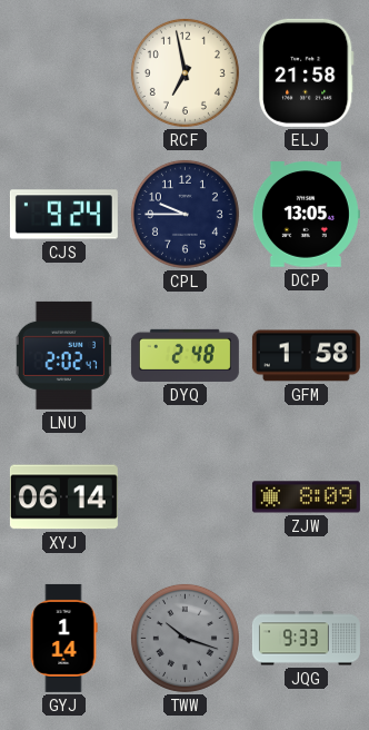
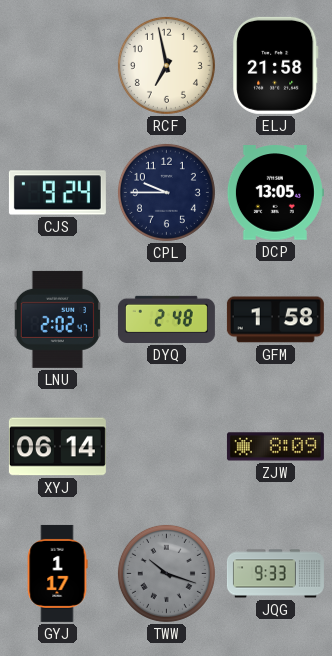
GYJ: 1:14 -> 1:17
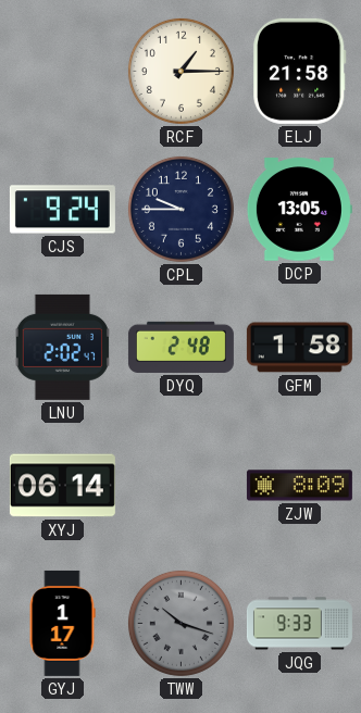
RCF: 6:58 -> 1:15
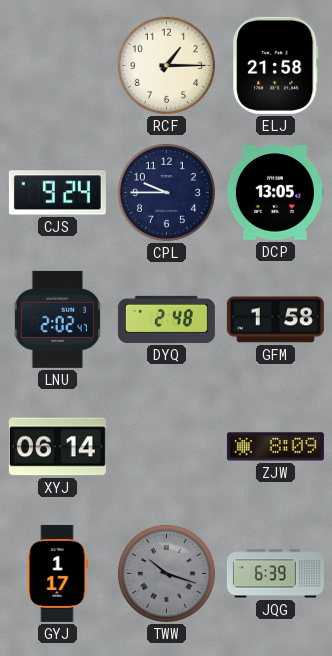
JQG: 9:33 -> 6:39
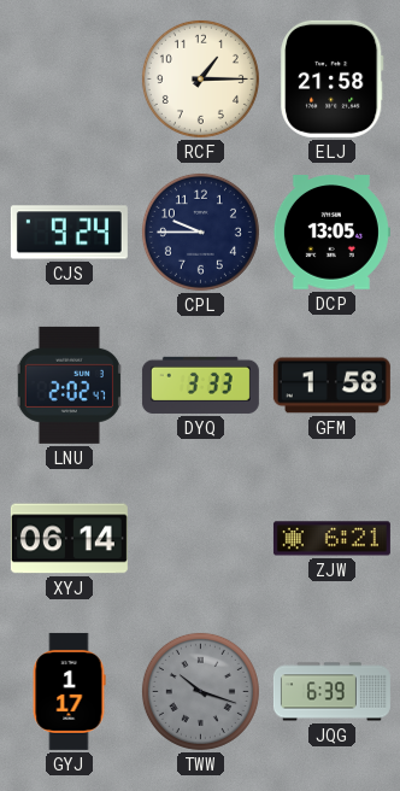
DYQ: 2:48 -> 3:33
ZJW: 8:09 -> 6:21
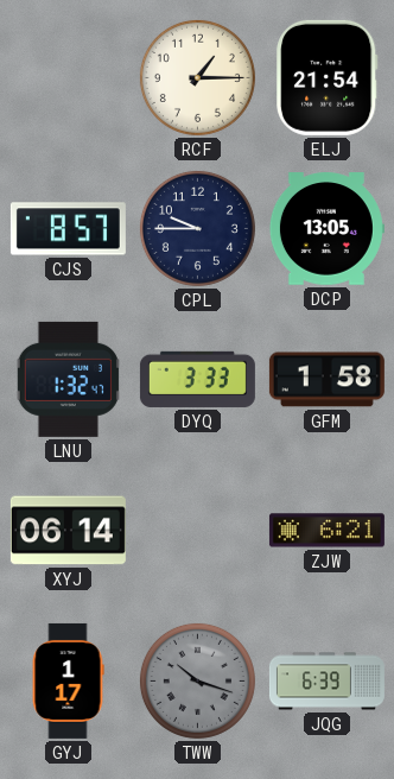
ELJ: 21:58 -> 21:54
CJS: 9:24 -> 8:57
LNU: 2:02 -> 1:32
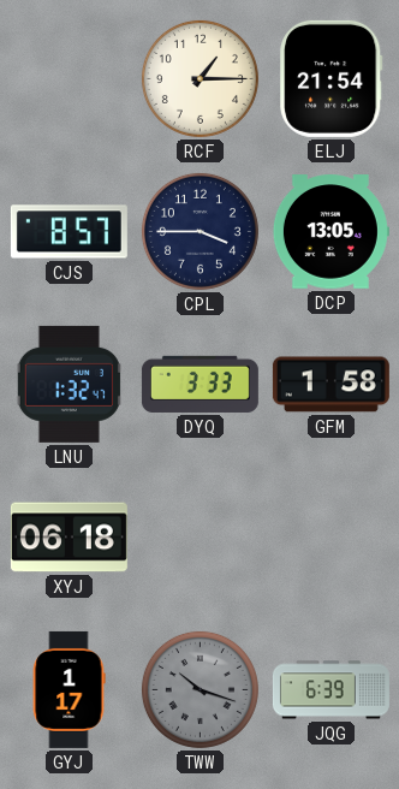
CPL: 9:45 -> 3:45
XYJ: 06:14 -> 06:18
ZJW: 6:21 -> none
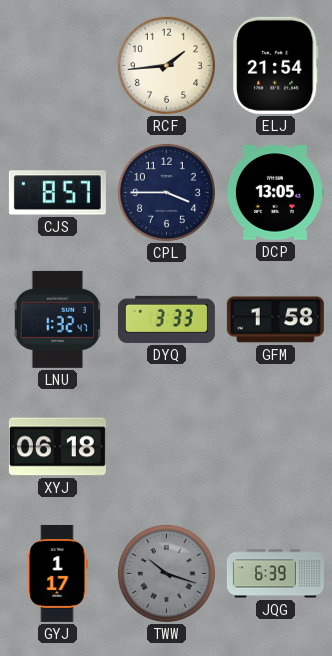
RCF: 1:15 -> 1:44
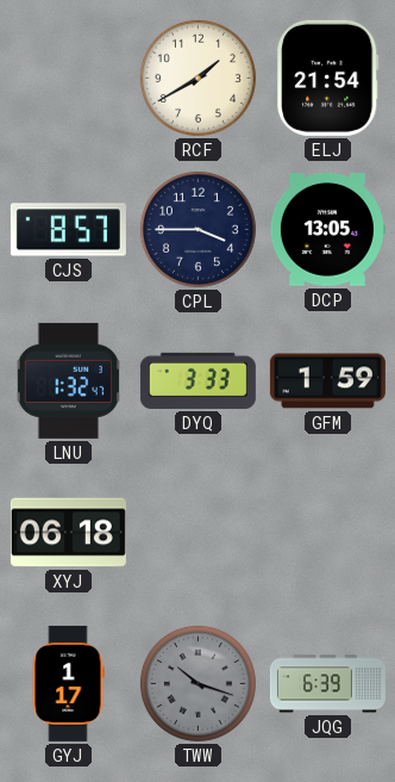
RCF: 1:44 -> 1:40
GFM: 1:58 -> 1:59
